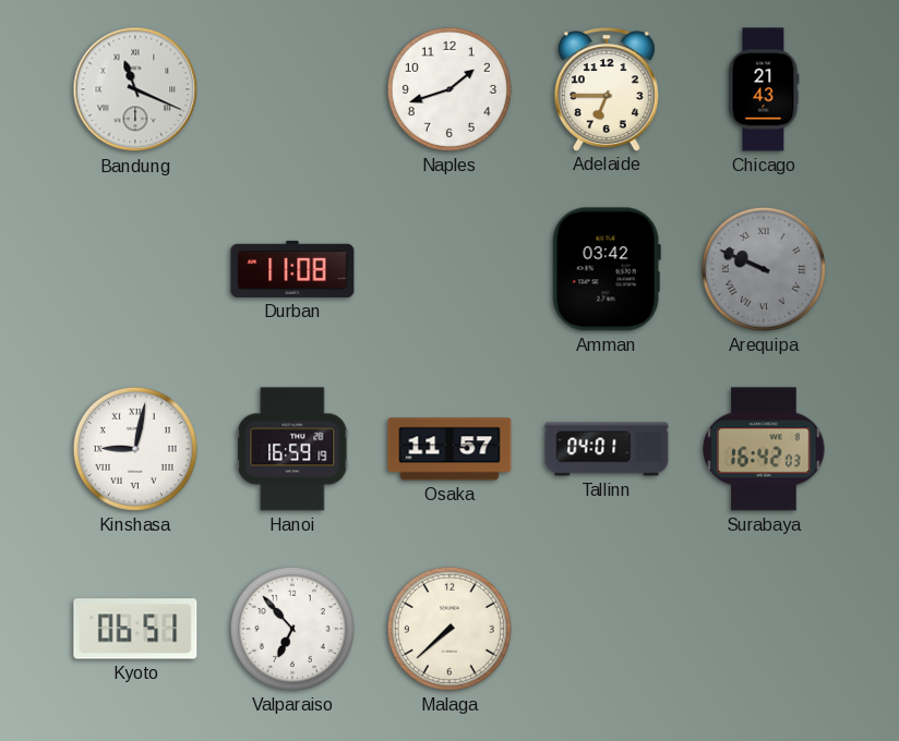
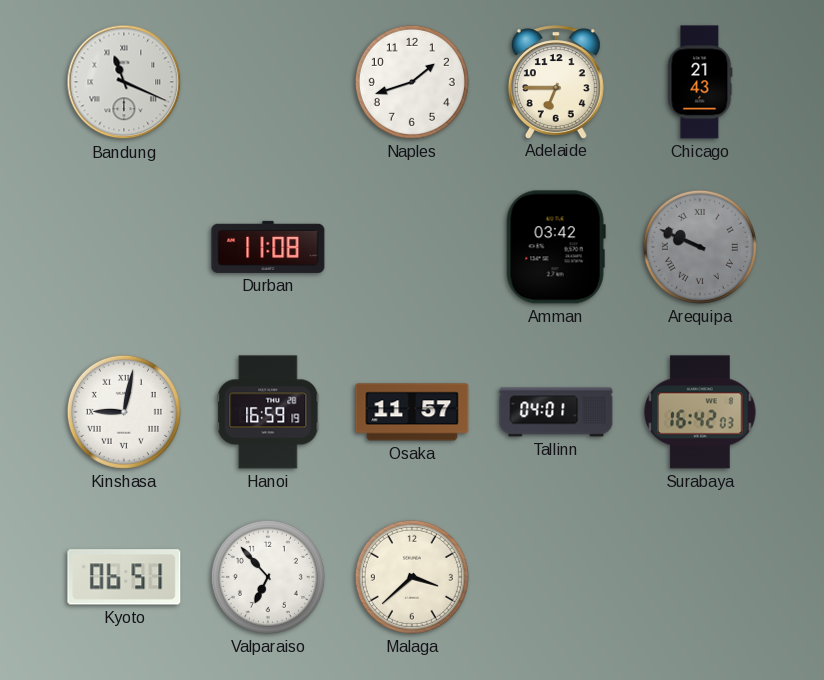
Malaga: 7:38 -> 3:38
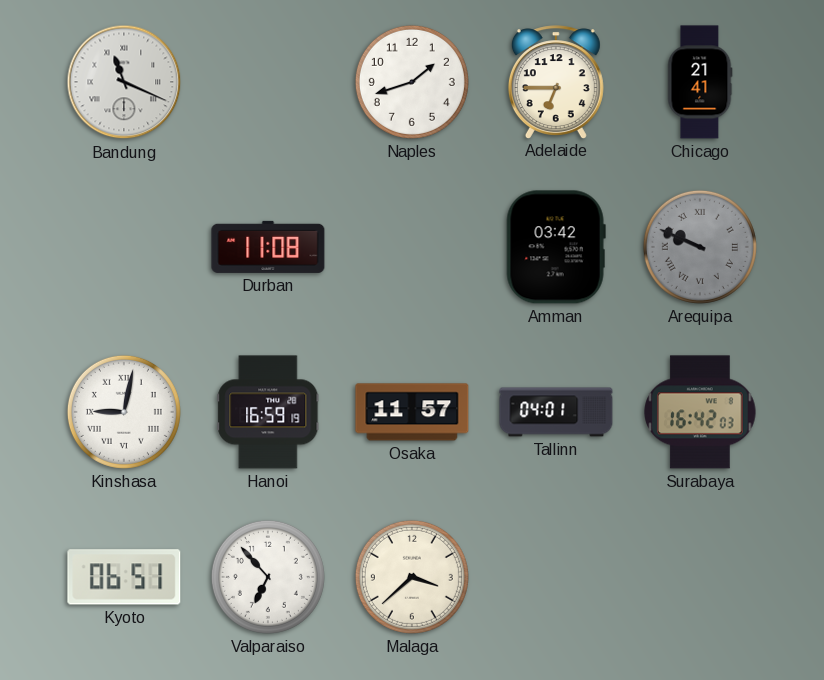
Chicago: 21:43 -> 21:41
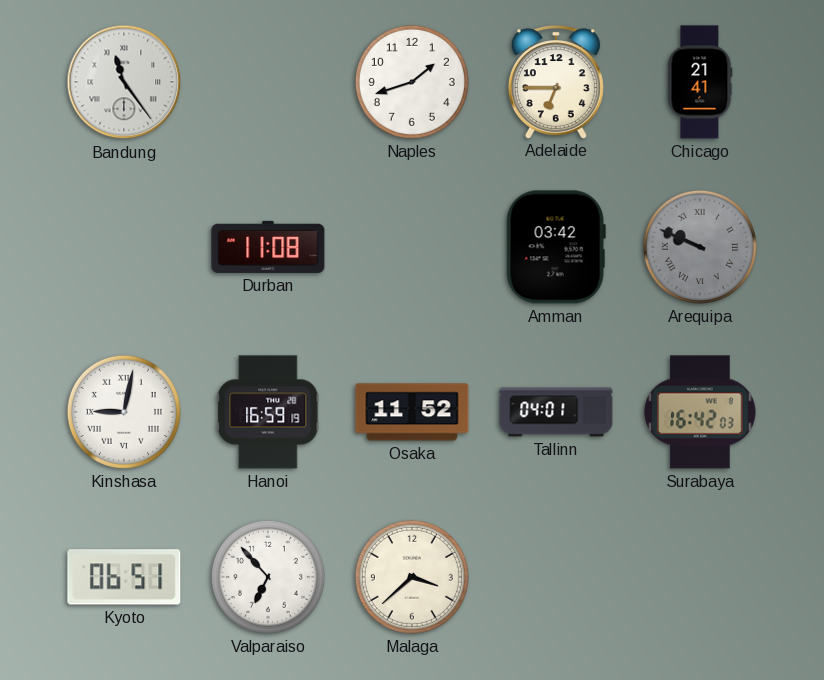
Bandung: 11:19 -> 11:24
Osaka: 11:57 -> 11:52
